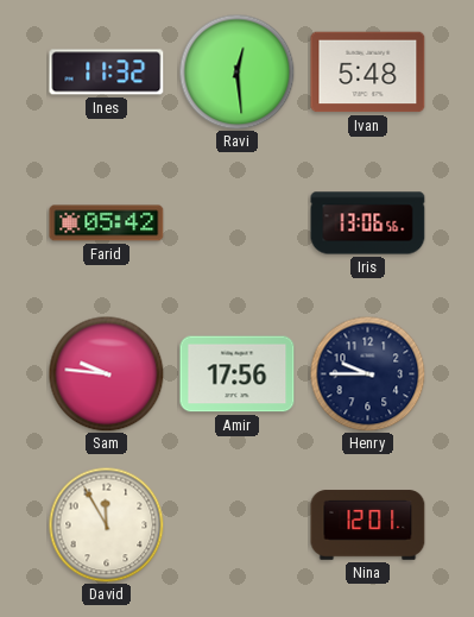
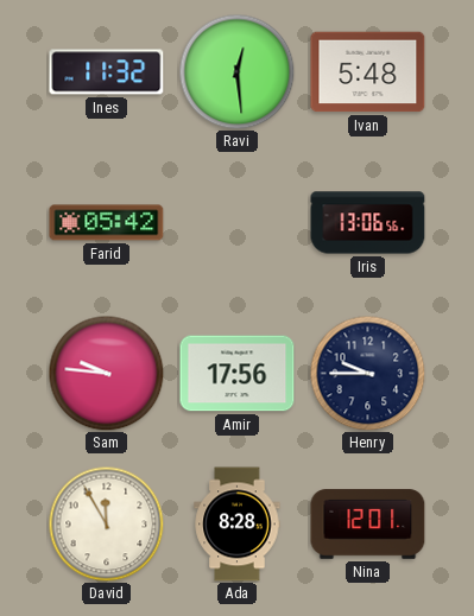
Ada: none -> 8:28
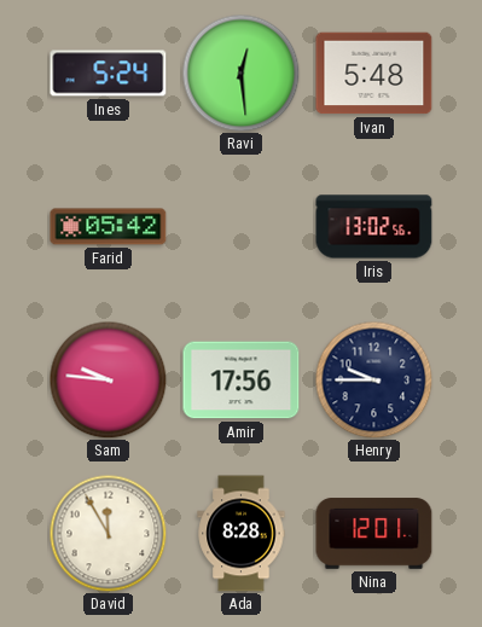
Ines: 11:32 -> 5:24
Iris: 13:06 -> 13:02
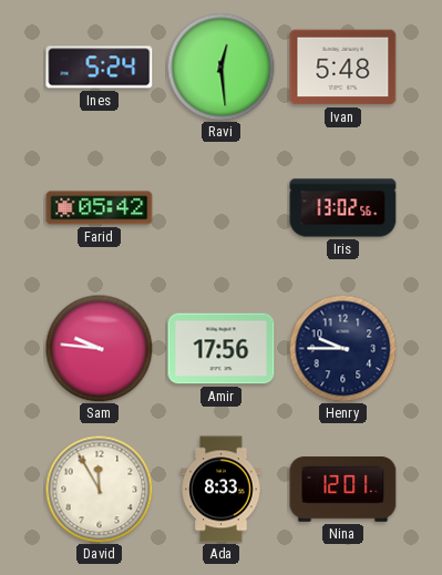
Ada: 8:28 -> 8:33
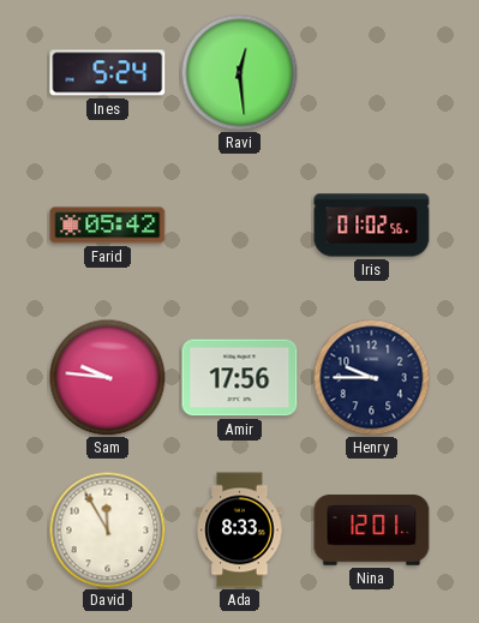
Ivan: 5:48 -> none
Iris: 13:02 -> 01:02
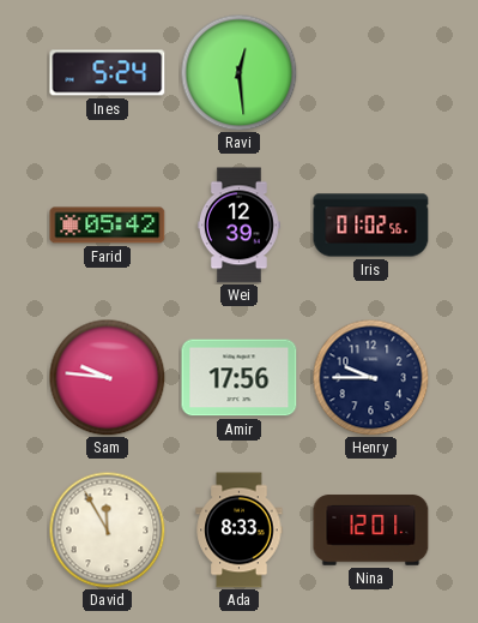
Wei: none -> 12:39
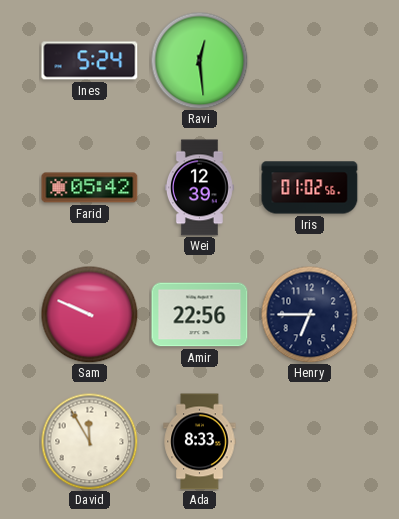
Sam: 9:46 -> 9:49
Amir: 17:56 -> 22:56
Henry: 9:45 -> 6:45
Nina: 12:01 -> none
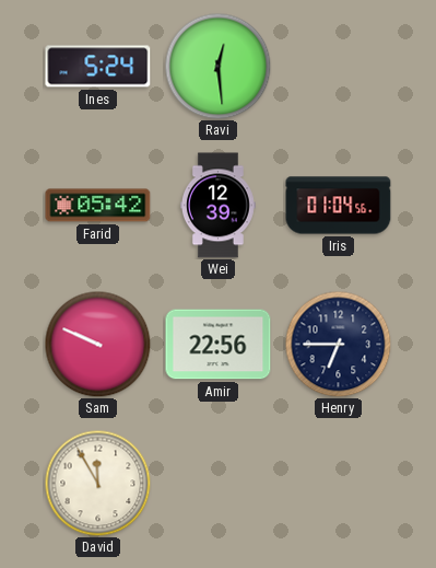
Iris: 01:02 -> 01:04
Ada: 8:33 -> none
